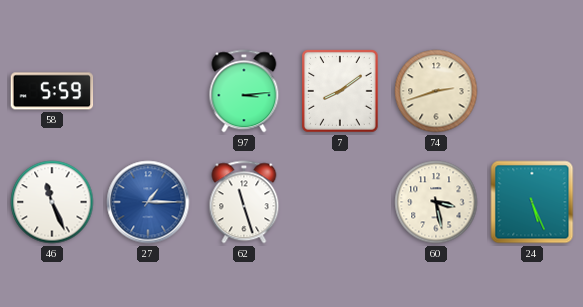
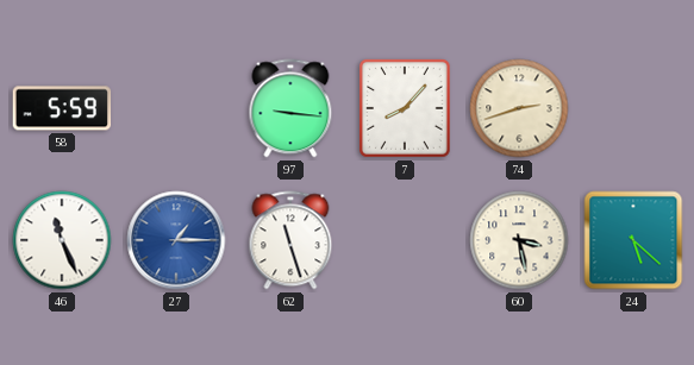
97: 3:14 -> 9:16
7: 8:09 -> 8:07
24: 5:26 -> 5:22
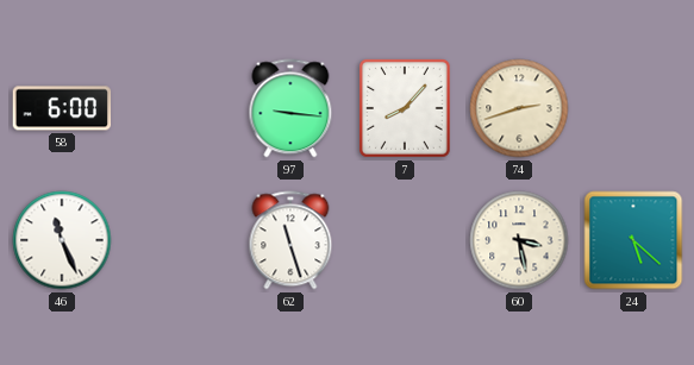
58: 5:59 -> 6:00
27: 1:15 -> none
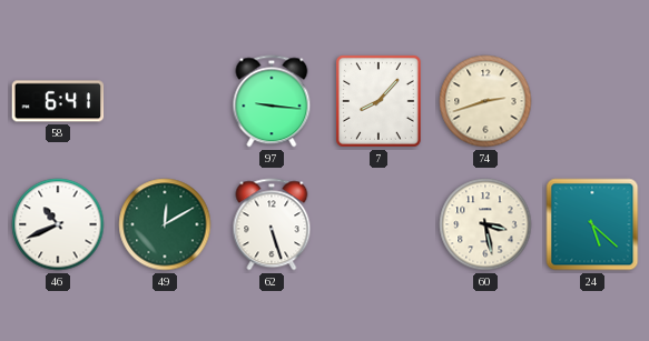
58: 6:00 -> 6:41
46: 11:26 -> 10:41
49: none -> 12:10
62: 11:27 -> 5:27
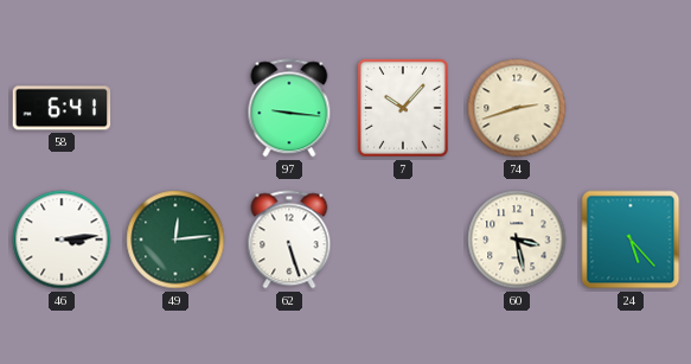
7: 8:07 -> 10:07
46: 10:41 -> 3:14
49: 12:10 -> 12:14
24: 5:22 -> 5:23
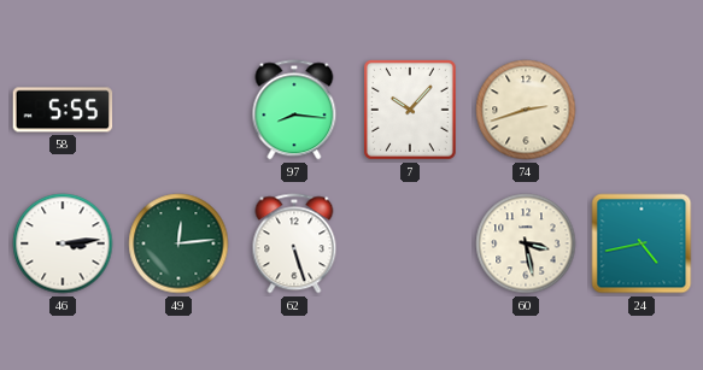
58: 6:41 -> 5:55
97: 9:16 -> 8:16
24: 5:23 -> 4:43
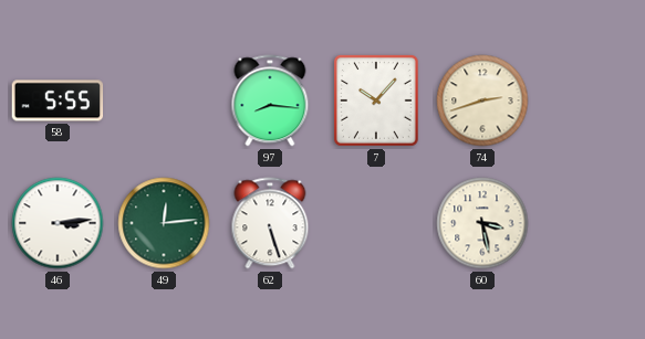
24: 4:43 -> none
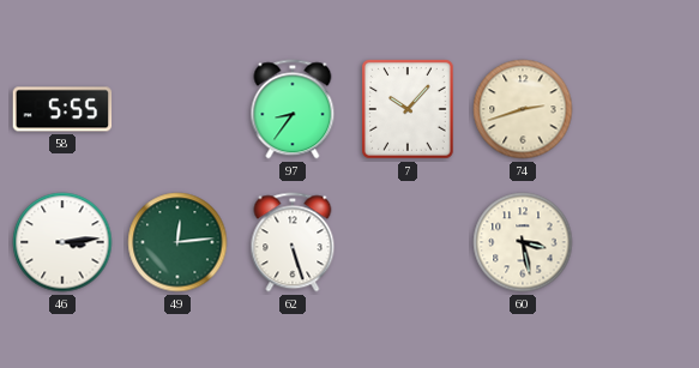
97: 8:16 -> 8:36
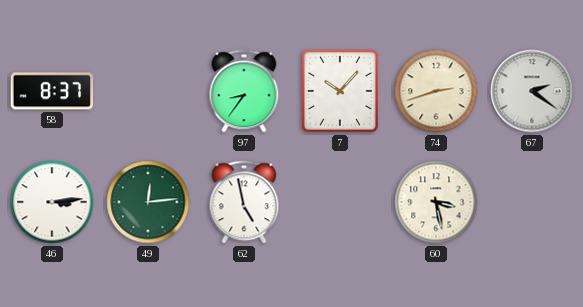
58: 5:55 -> 8:37
67: none -> 2:21
62: 5:27 -> 4:58
